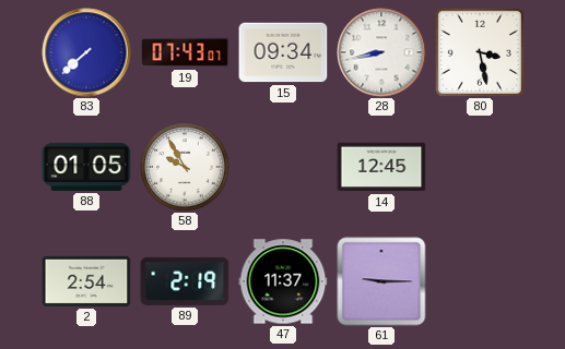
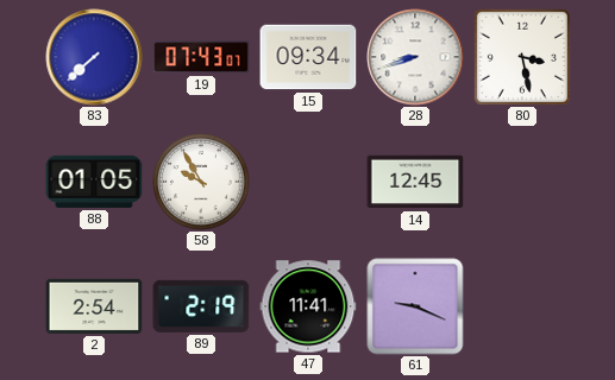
28: 8:43 -> 8:42
47: 11:37 -> 11:41
61: 9:15 -> 9:19
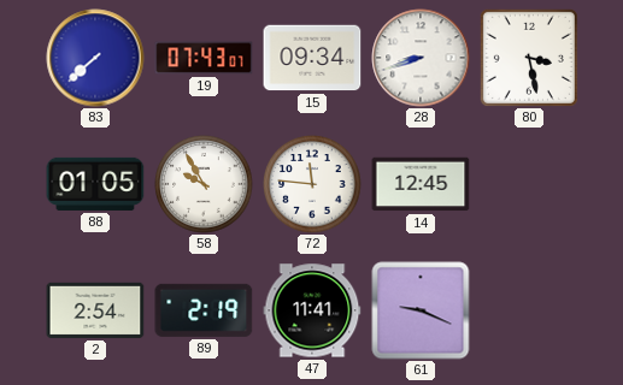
72: none -> 11:46
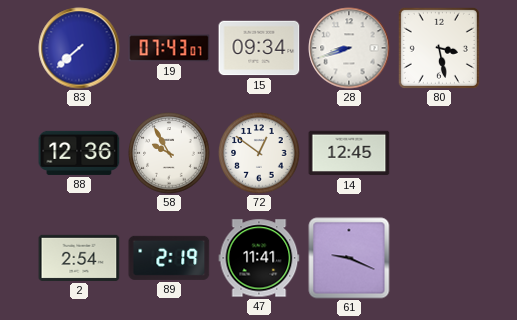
88: 01:05 -> 12:36
72: 11:46 -> 12:51
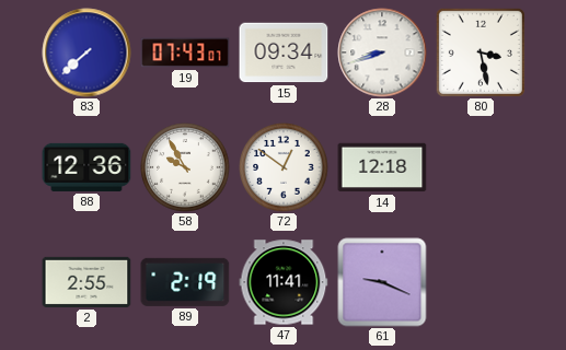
14: 12:45 -> 12:18
2: 2:54 -> 2:55
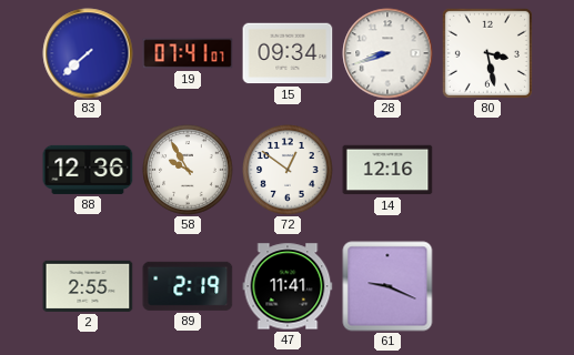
19: 07:43 -> 07:41
14: 12:18 -> 12:16
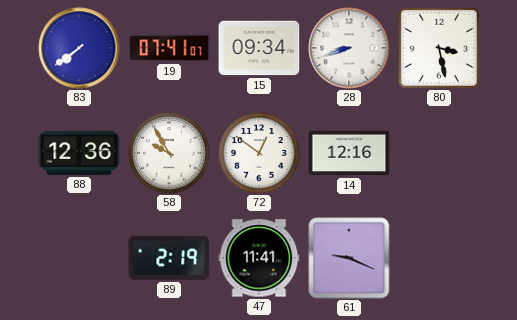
83: 7:38 -> 7:39
2: 2:55 -> none
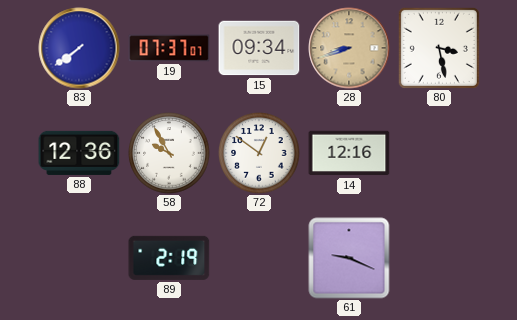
19: 07:41 -> 07:37
28 dial: white -> champagne
47: 11:41 -> none
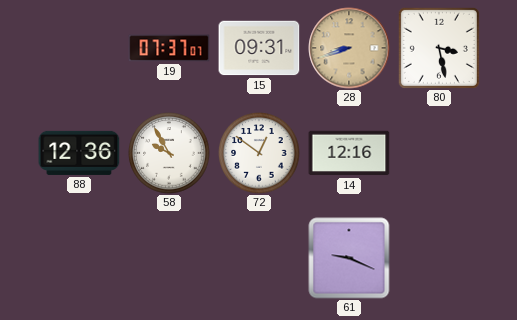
83: 7:39 -> none
15: 09:34 -> 09:31
89: 2:19 -> none
